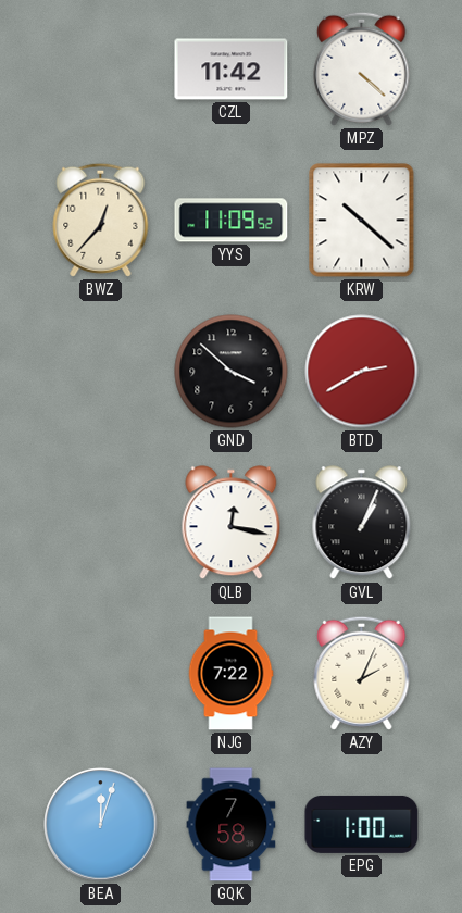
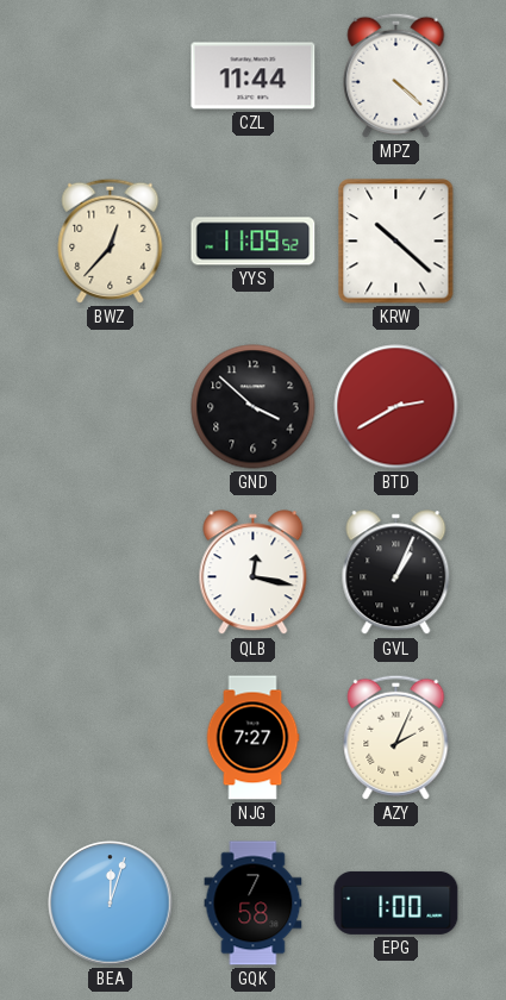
CZL: 11:42 -> 11:44
NJG: 7:22 -> 7:27
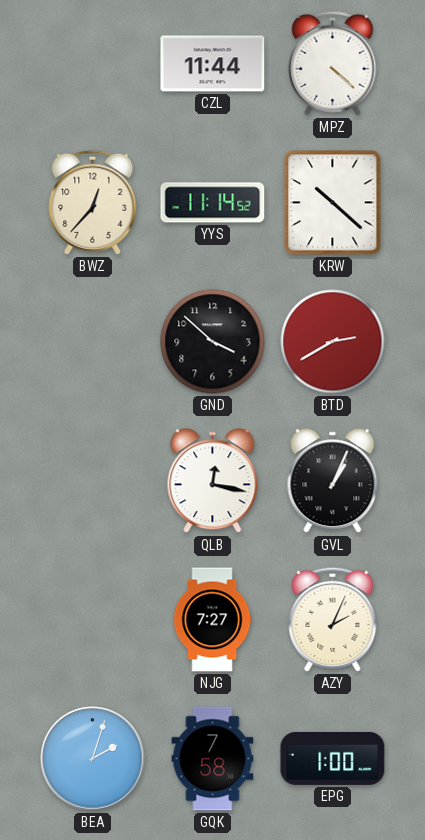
YYS: 11:09 -> 11:14
BEA: 12:03 -> 2:03
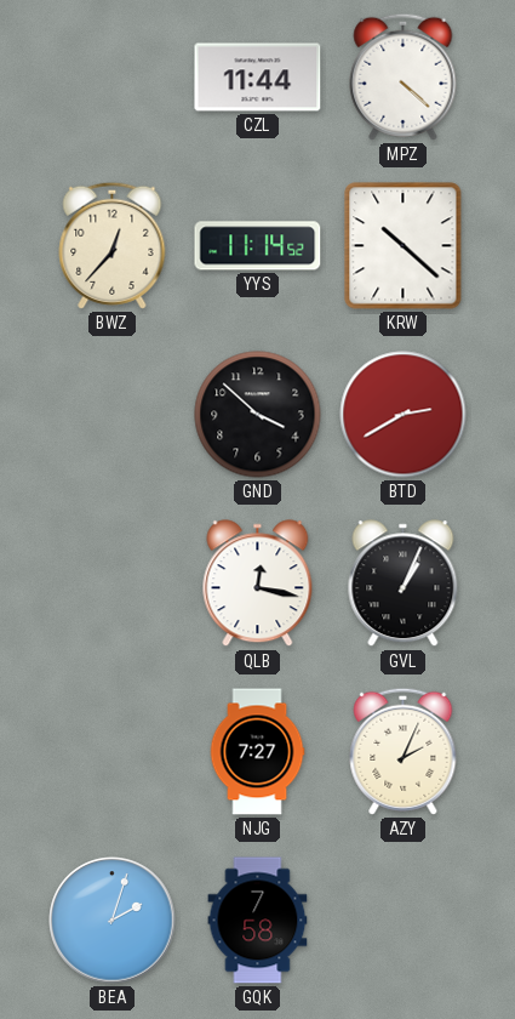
EPG: 1:00 -> none
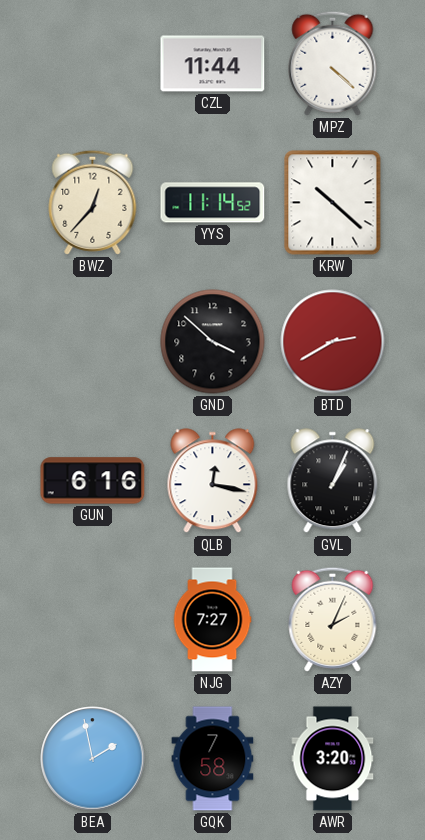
GUN: none -> 6:16
BEA: 2:03 -> 1:58
AWR: none -> 3:20
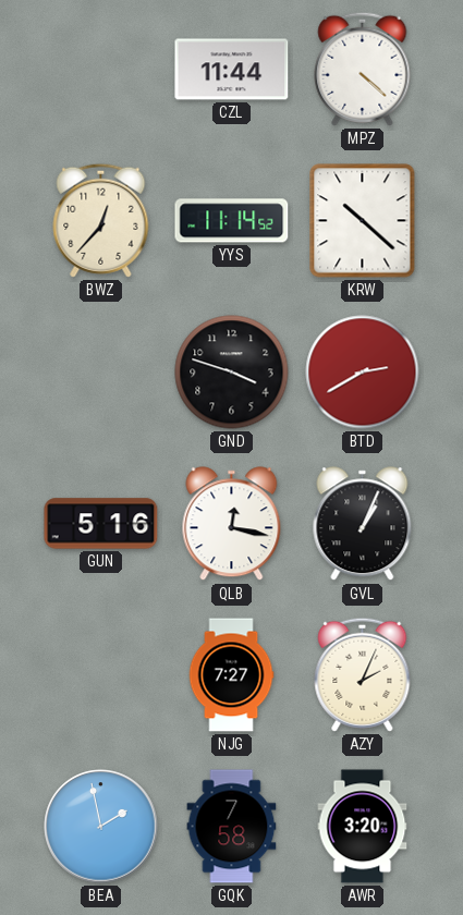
GND: 3:52 -> 3:48
GUN: 6:16 -> 5:16
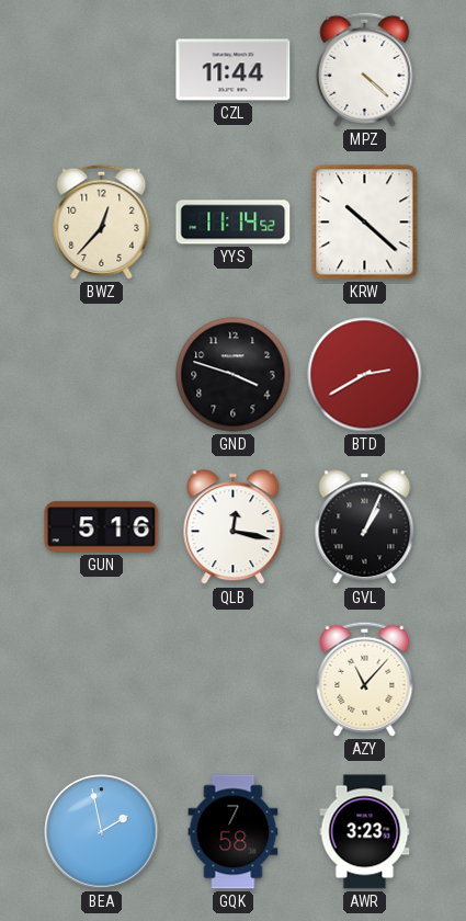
NJG: 7:27 -> none
AZY: 2:04 -> 11:07
AWR: 3:20 -> 3:23
